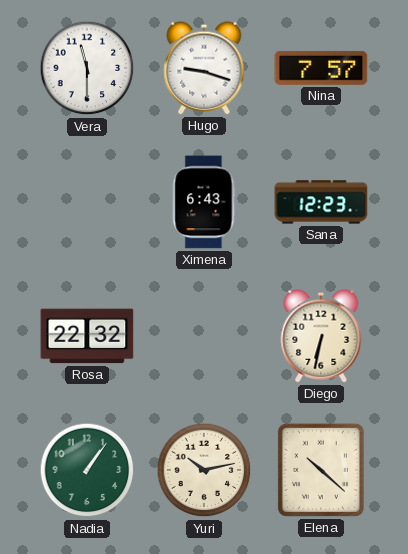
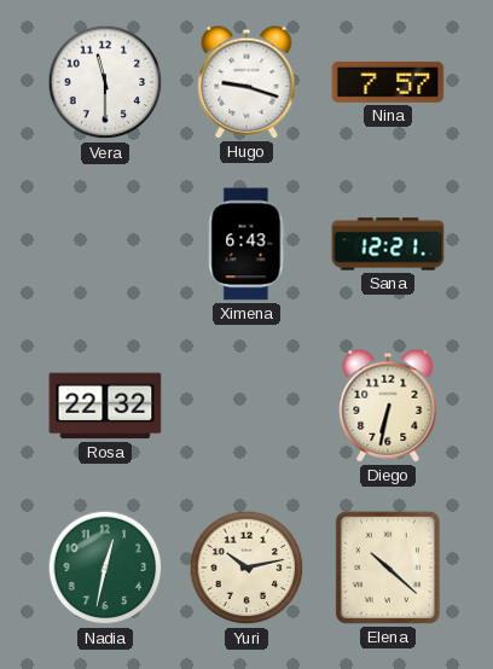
Sana: 12:23 -> 12:21
Nadia: 1:06 -> 12:32
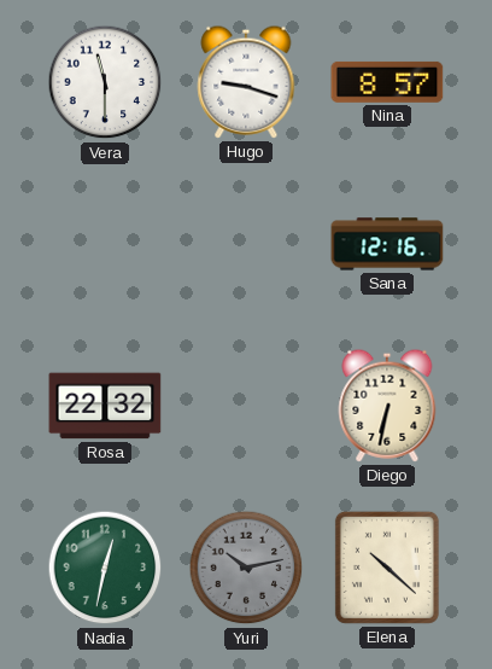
Nina: 7:57 -> 8:57
Ximena: 6:43 -> none
Sana: 12:21 -> 12:16
Yuri dial: cream -> grey
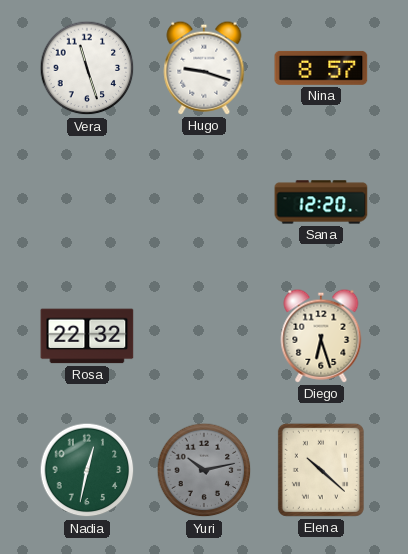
Vera: 11:30 -> 11:27
Sana: 12:16 -> 12:20
Diego: 6:32 -> 6:27
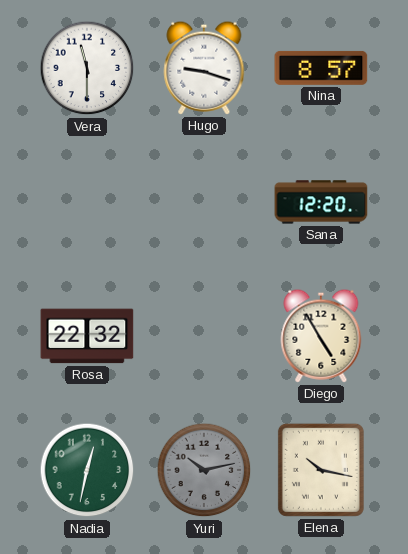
Vera: 11:27 -> 11:30
Diego: 6:27 -> 4:55
Elena: 10:22 -> 10:17
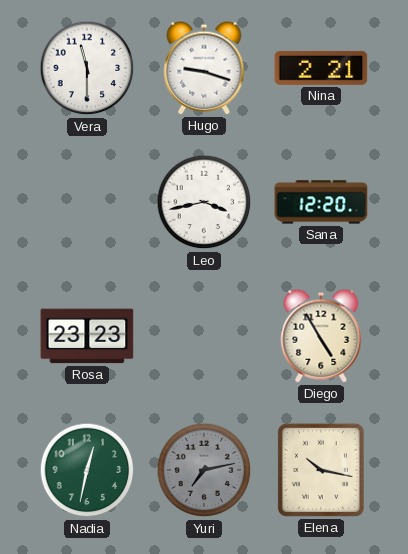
Nina: 8:57 -> 2:21
Leo: none -> 3:43
Rosa: 22:32 -> 23:23
Yuri: 10:13 -> 7:13
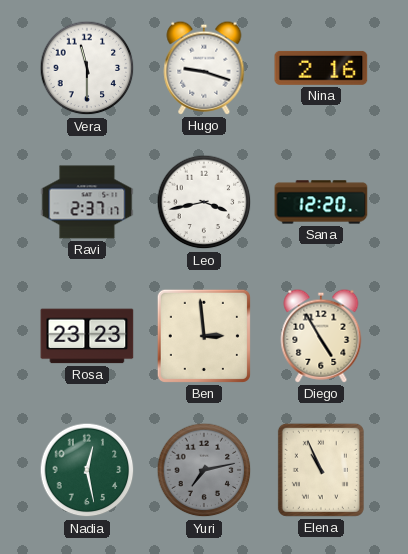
Nina: 2:21 -> 2:16
Ravi: none -> 2:37
Ben: none -> 2:59
Nadia: 12:32 -> 12:28
Elena: 10:17 -> 10:56
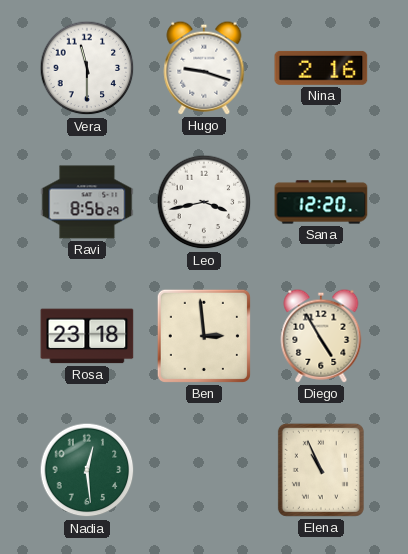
Ravi: 2:37 -> 8:56
Rosa: 23:23 -> 23:18
Nadia: 12:28 -> 12:29
Yuri: 7:13 -> none
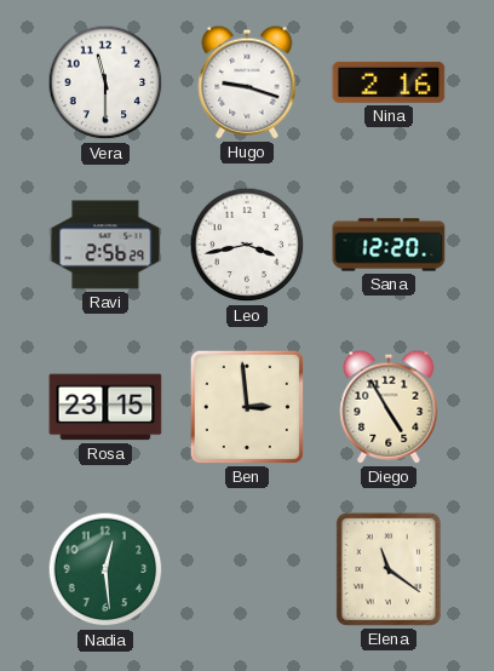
Ravi: 8:56 -> 2:56
Rosa: 23:18 -> 23:15
Elena: 10:56 -> 11:21
